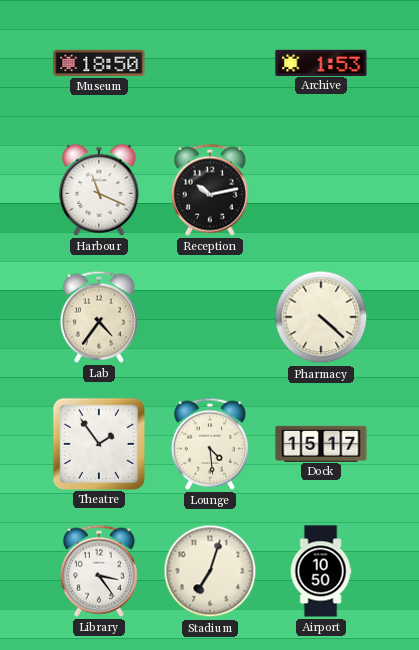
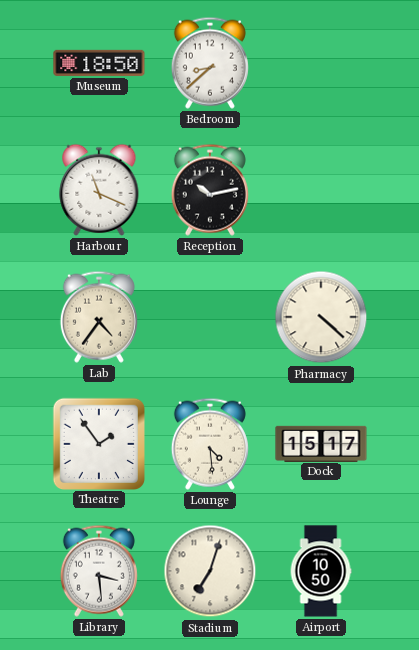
Bedroom: none -> 8:38
Archive: 1:53 -> none
Library: 3:24 -> 3:29
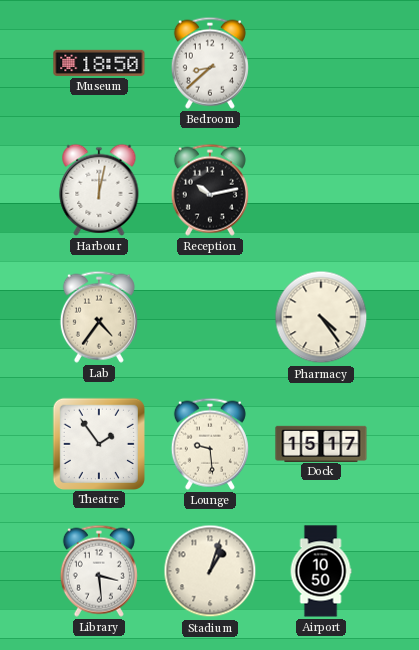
Harbour: 11:19 -> 12:02
Pharmacy: 4:22 -> 4:24
Lounge: 4:29 -> 9:29
Stadium: 7:03 -> 1:03
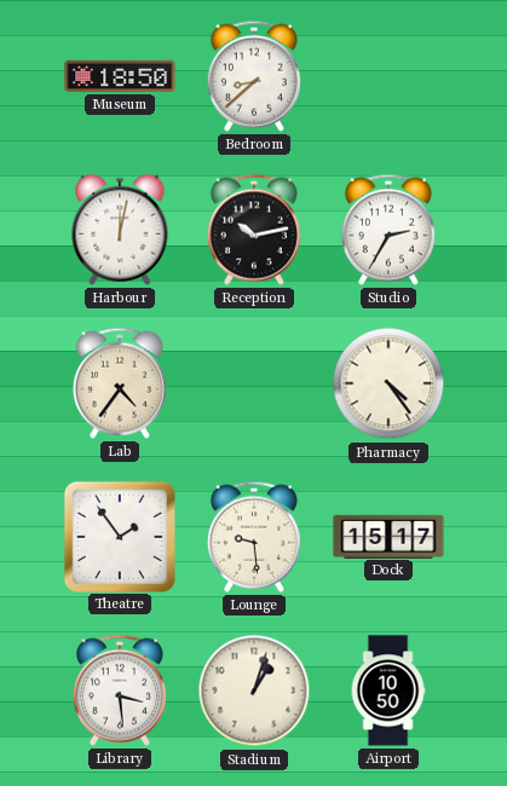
Studio: none -> 2:35
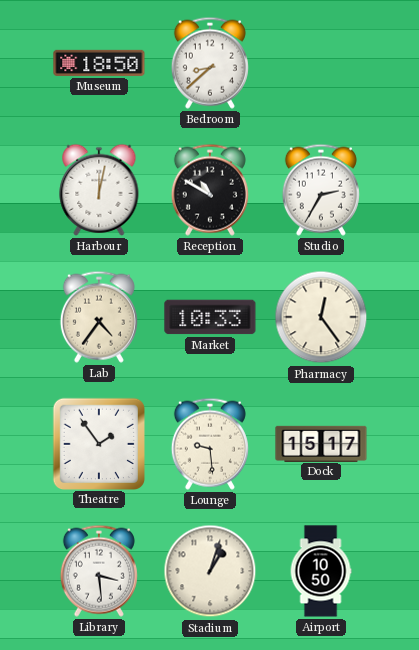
Reception: 10:13 -> 10:50
Market: none -> 10:33
Pharmacy: 4:24 -> 12:24
